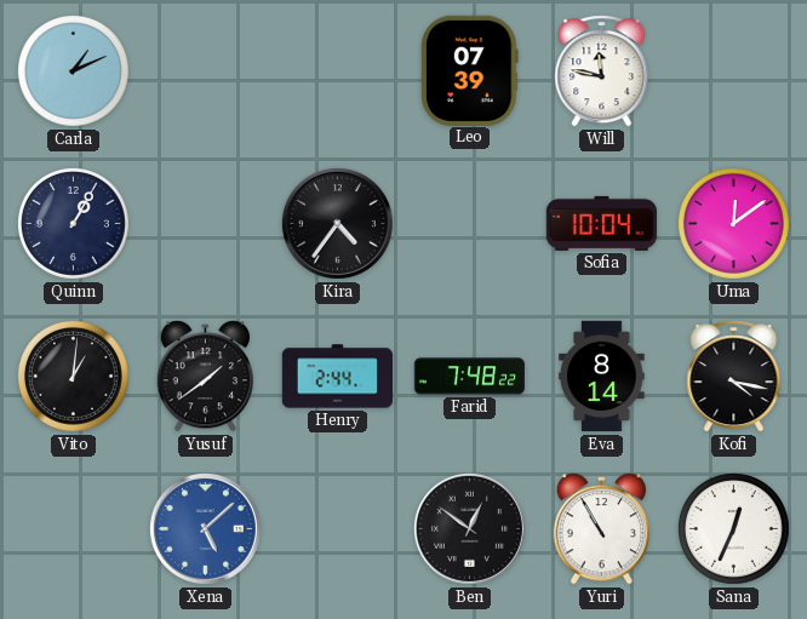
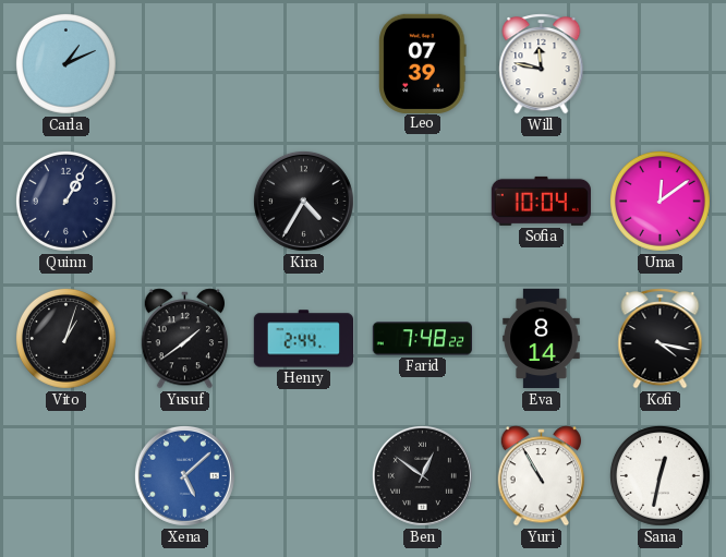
Kira: 4:36 -> 4:35
Vito: 1:01 -> 1:03
Sana: 12:34 -> 12:32
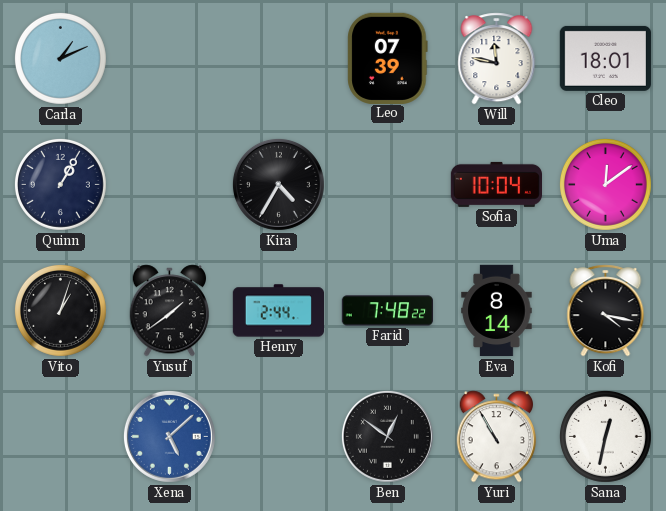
Cleo: none -> 18:01
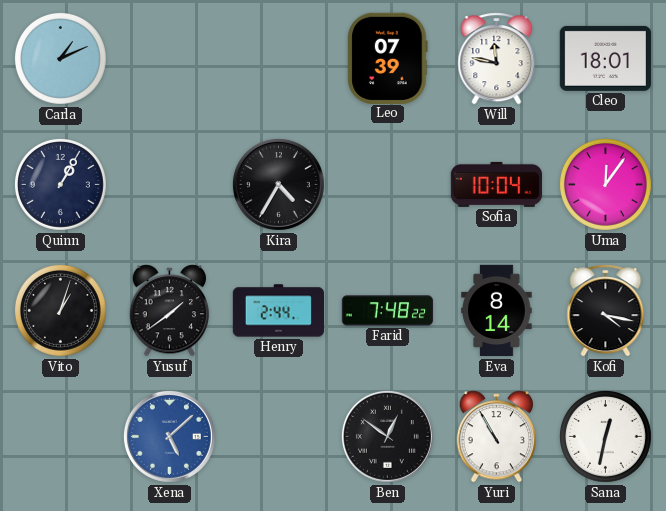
Uma: 12:09 -> 12:06
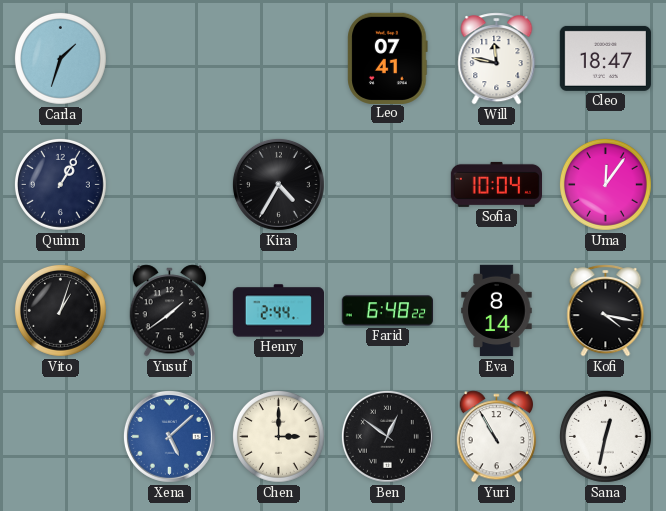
Carla: 1:11 -> 1:33
Leo: 07:39 -> 07:41
Cleo: 18:01 -> 18:47
Farid: 7:48 -> 6:48
Chen: none -> 3:00
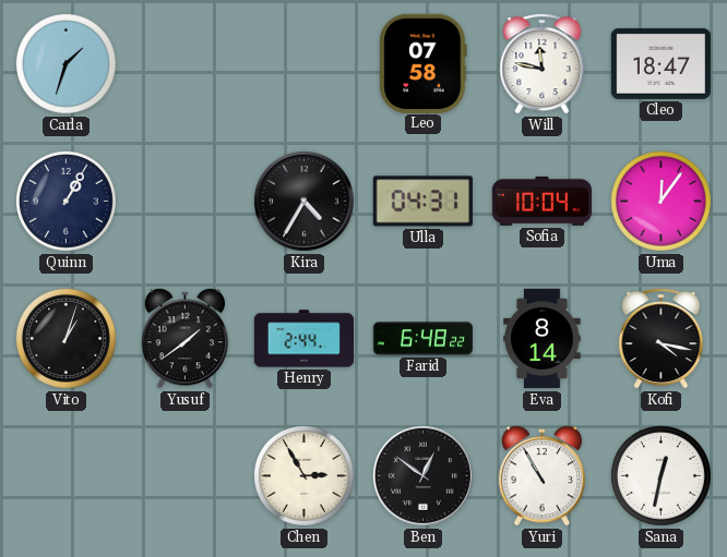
Leo: 07:41 -> 07:58
Ulla: none -> 04:31
Xena: 5:08 -> none
Chen: 3:00 -> 2:55
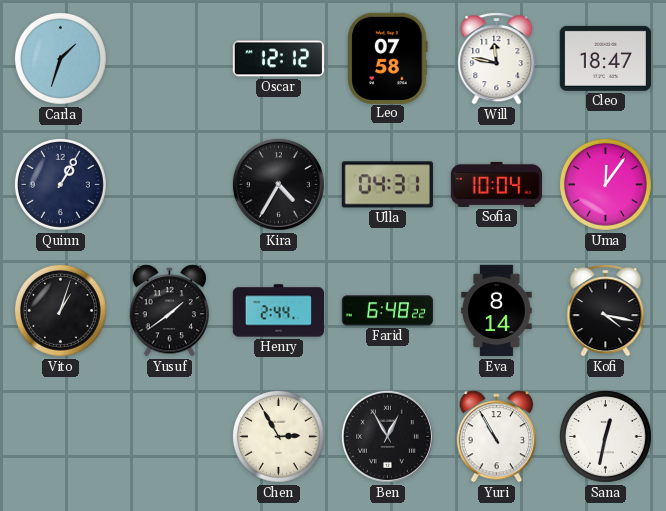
Oscar: none -> 12:12
Ben: 12:51 -> 12:55
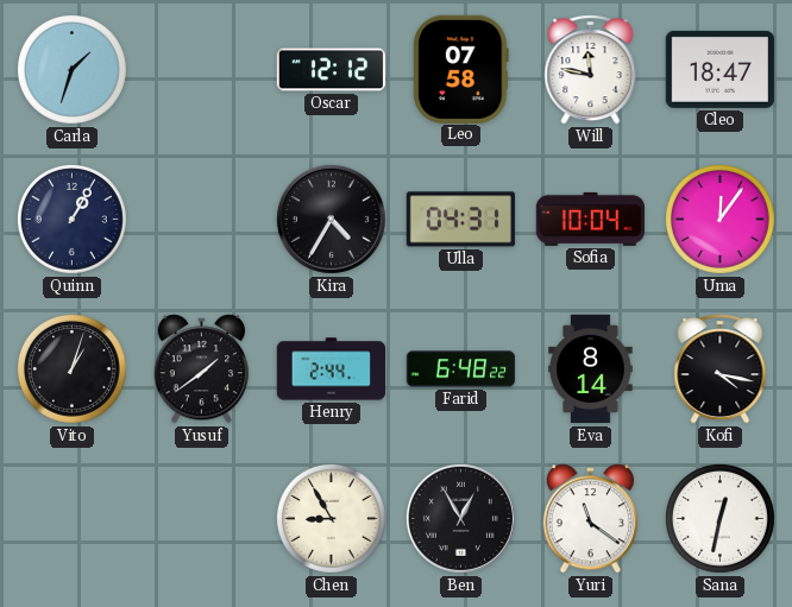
Chen: 2:55 -> 8:55
Yuri: 10:55 -> 11:21
